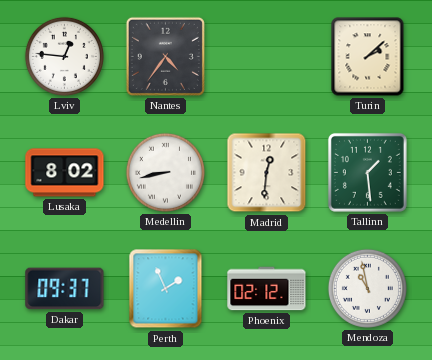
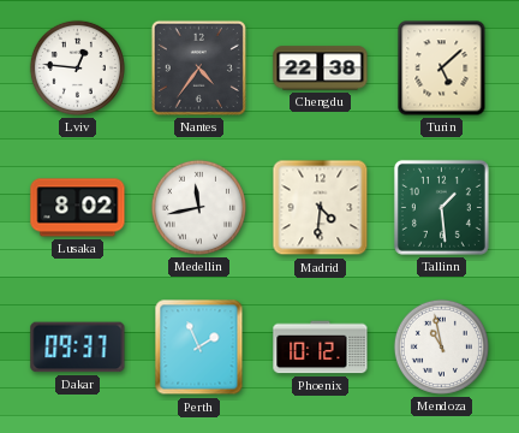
Chengdu: none -> 22:38
Turin: 2:08 -> 5:08
Medellin: 8:43 -> 11:43
Madrid: 12:31 -> 4:31
Phoenix: 02:12 -> 10:12
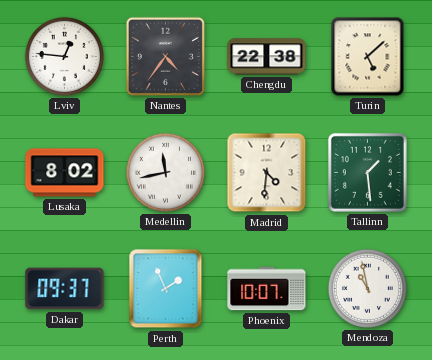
Phoenix: 10:12 -> 10:07
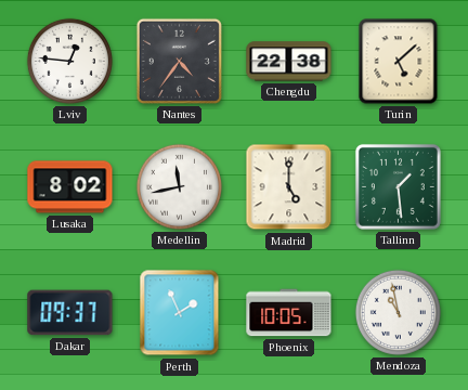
Madrid: 4:31 -> 5:00
Phoenix: 10:07 -> 10:05
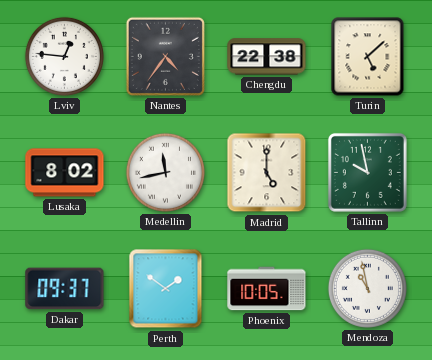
Tallinn: 1:29 -> 9:58
Perth: 1:56 -> 1:51
